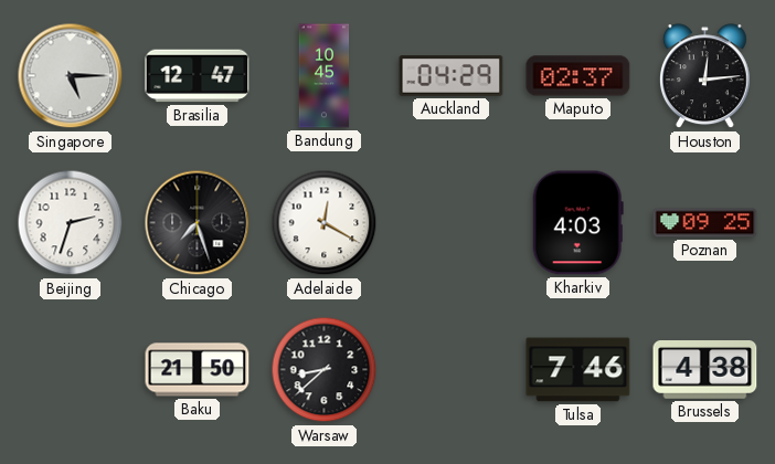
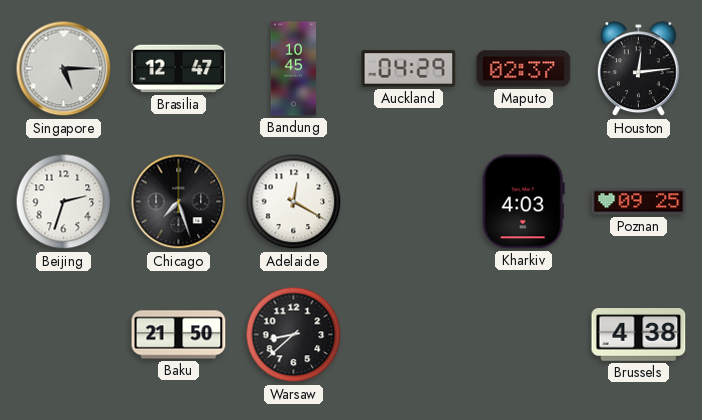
Tulsa: 7:46 -> none
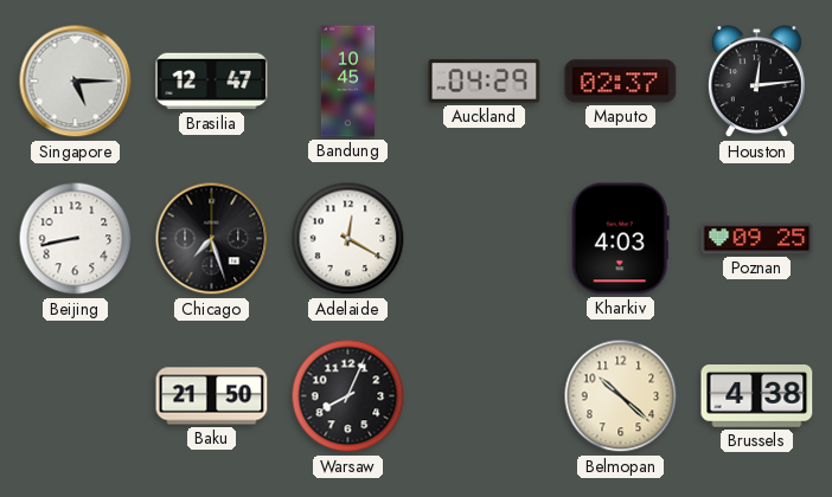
Beijing: 2:33 -> 8:43
Warsaw: 8:38 -> 8:04
Belmopan: none -> 10:22
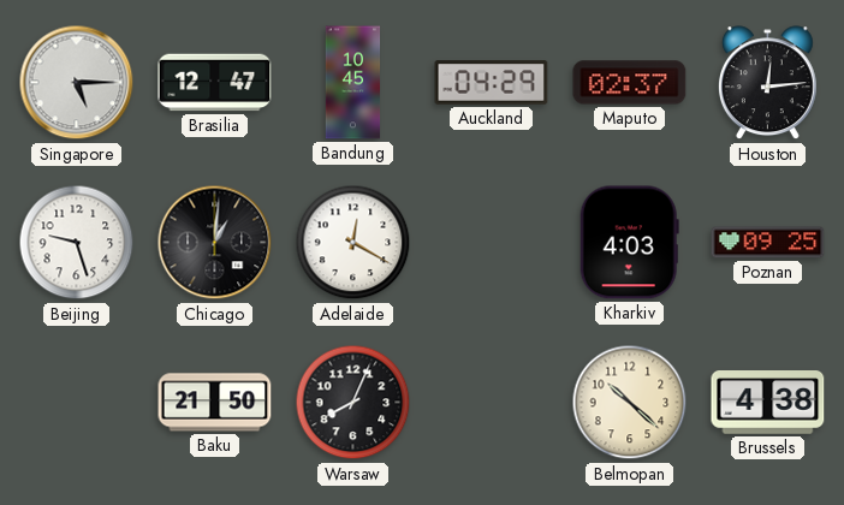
Beijing: 8:43 -> 9:27
Chicago: 7:27 -> 1:01
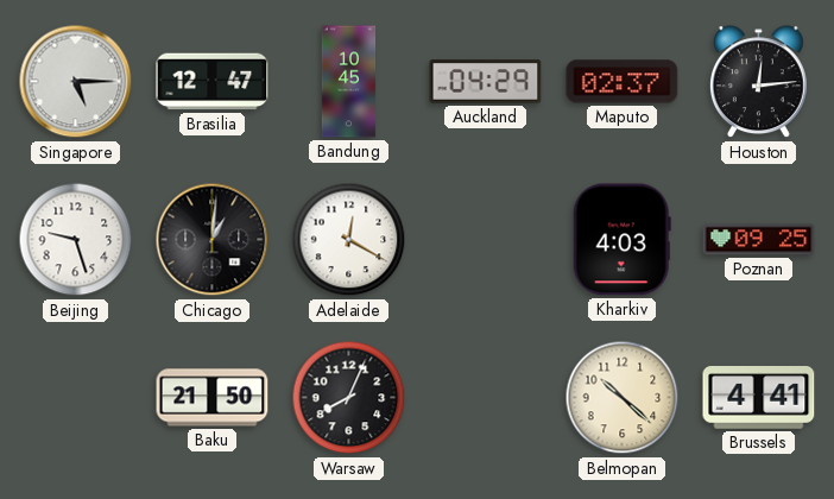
Brussels: 4:38 -> 4:41
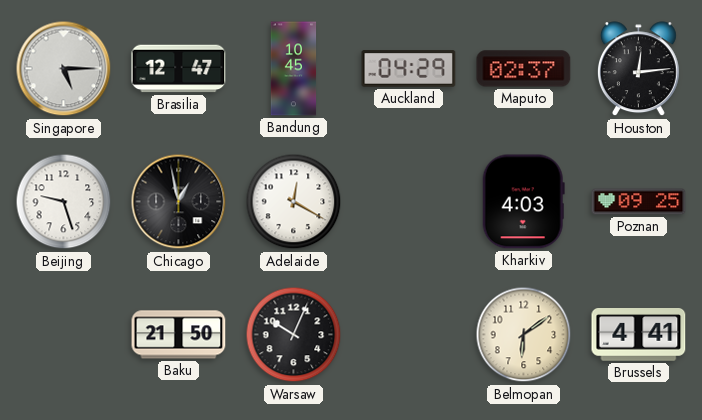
Chicago: 1:01 -> 12:58
Warsaw: 8:04 -> 10:04
Belmopan: 10:22 -> 6:09
